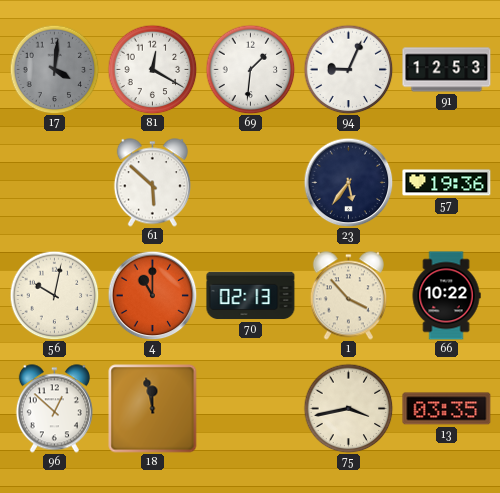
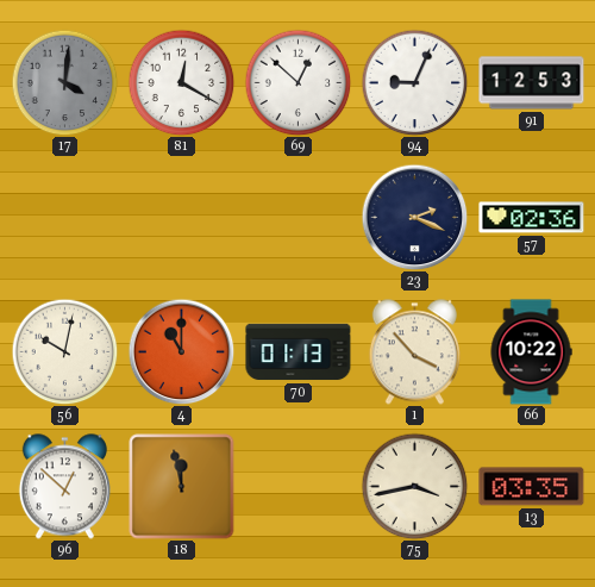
69: 1:31 -> 12:52
61: 5:52 -> none
23: 5:36 -> 2:19
57: 19:36 -> 02:36
70: 02:13 -> 01:13
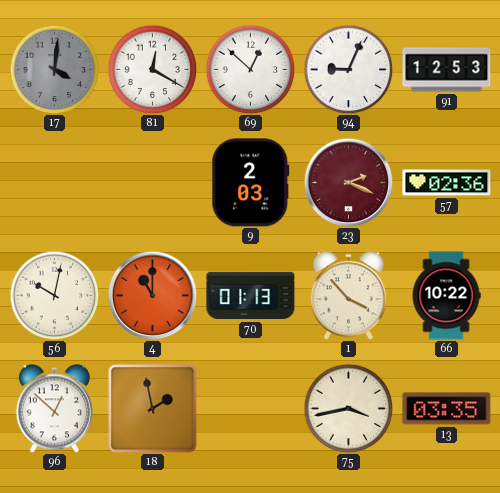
9: none -> 2:03
23 dial: navy -> burgundy
18: 11:58 -> 1:58
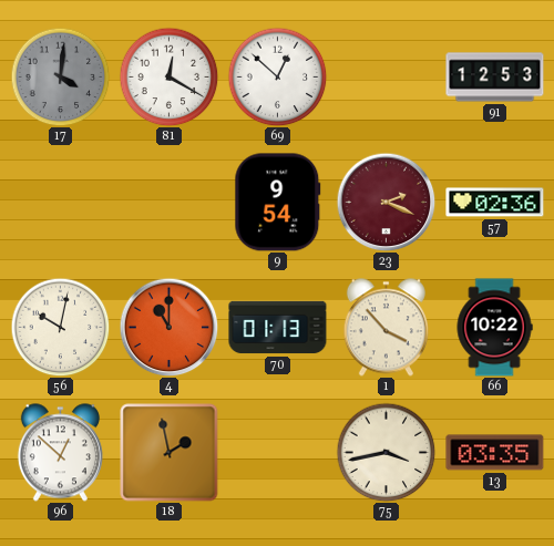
94: 9:04 -> none
9: 2:03 -> 9:54
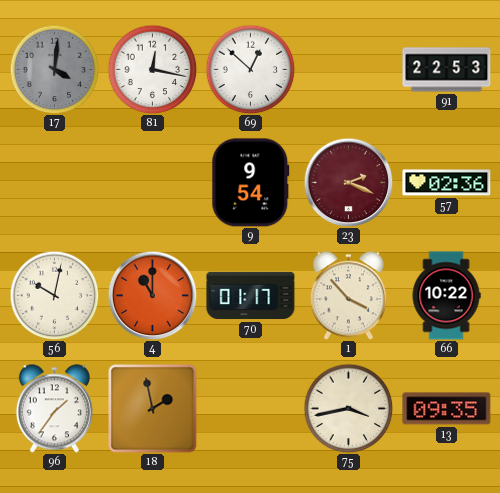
81: 12:20 -> 12:17
91: 12:53 -> 22:53
70: 01:13 -> 01:17
96: 12:52 -> 1:36
13: 03:35 -> 09:35
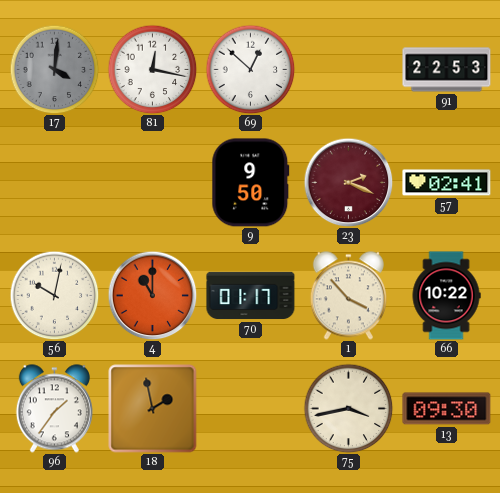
9: 9:54 -> 9:50
57: 02:36 -> 02:41
13: 09:35 -> 09:30
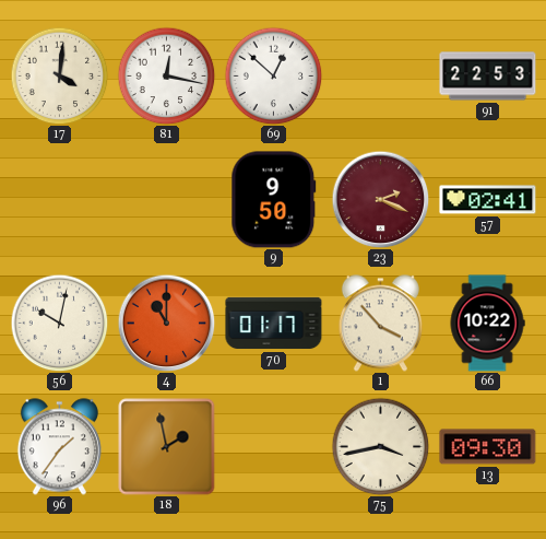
17 dial: grey -> cream
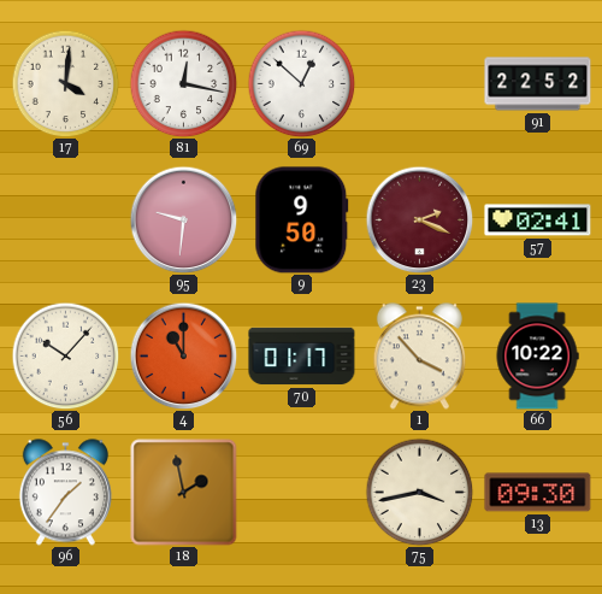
91: 22:53 -> 22:52
95: none -> 9:31
56: 10:02 -> 10:07
